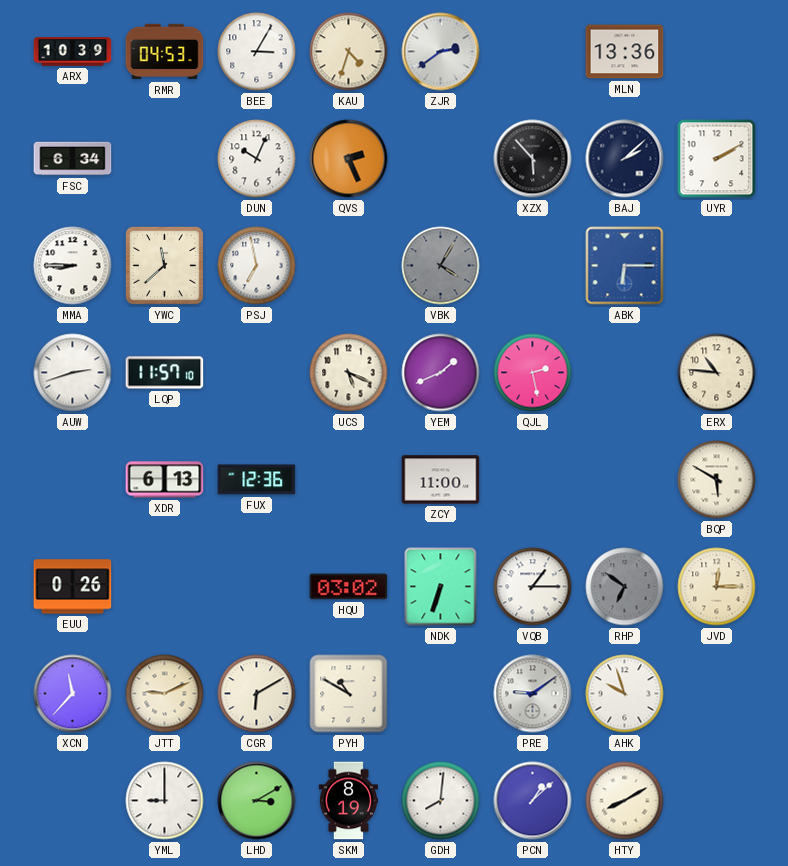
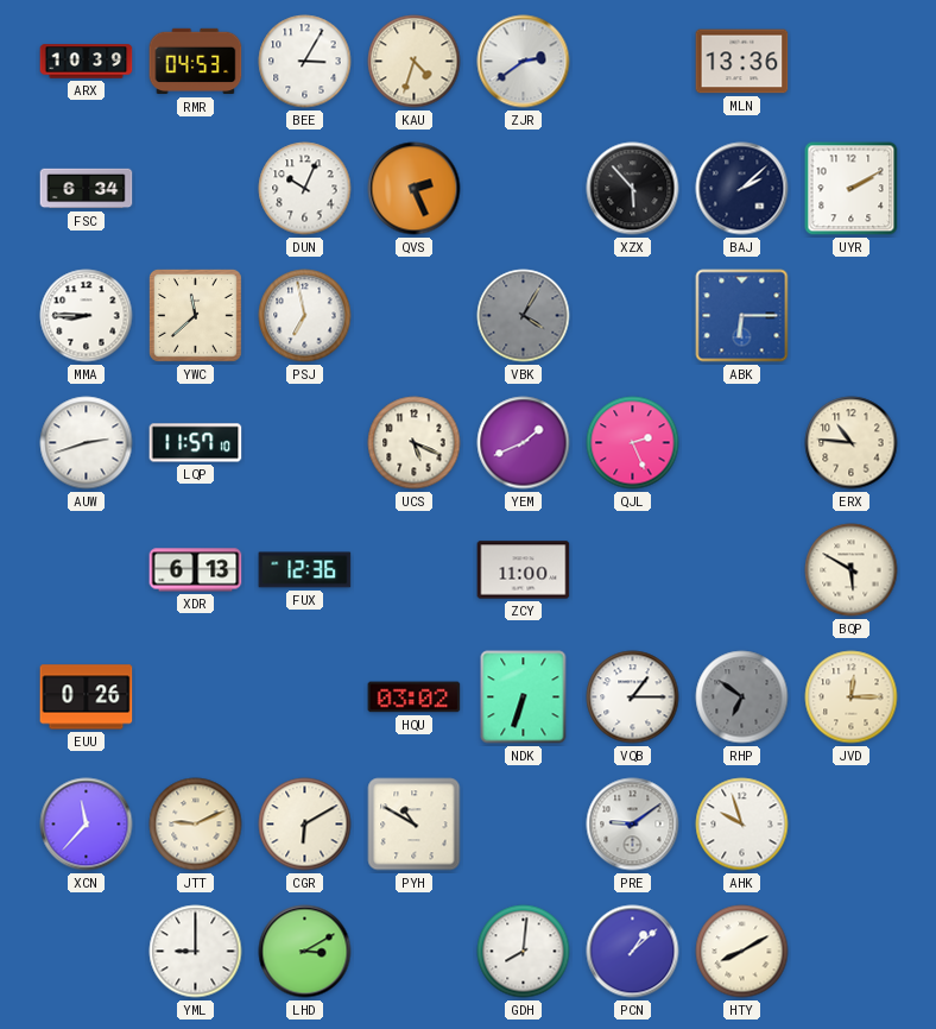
QJL: 2:28 -> 2:26
SKM: 8:19 -> none
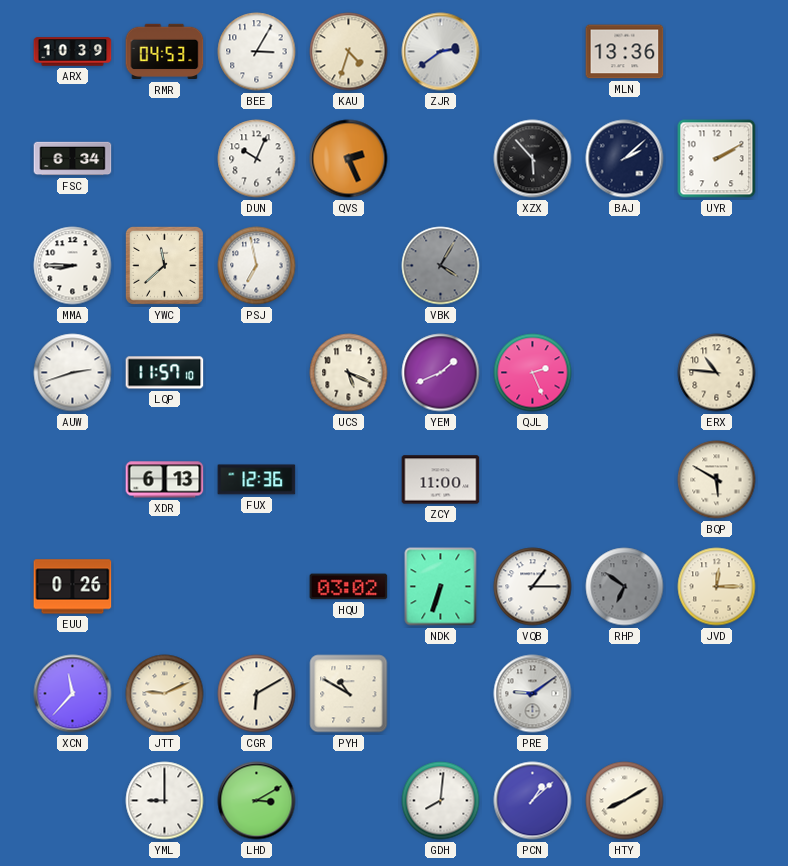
ABK: 6:15 -> none
AHK: 9:57 -> none
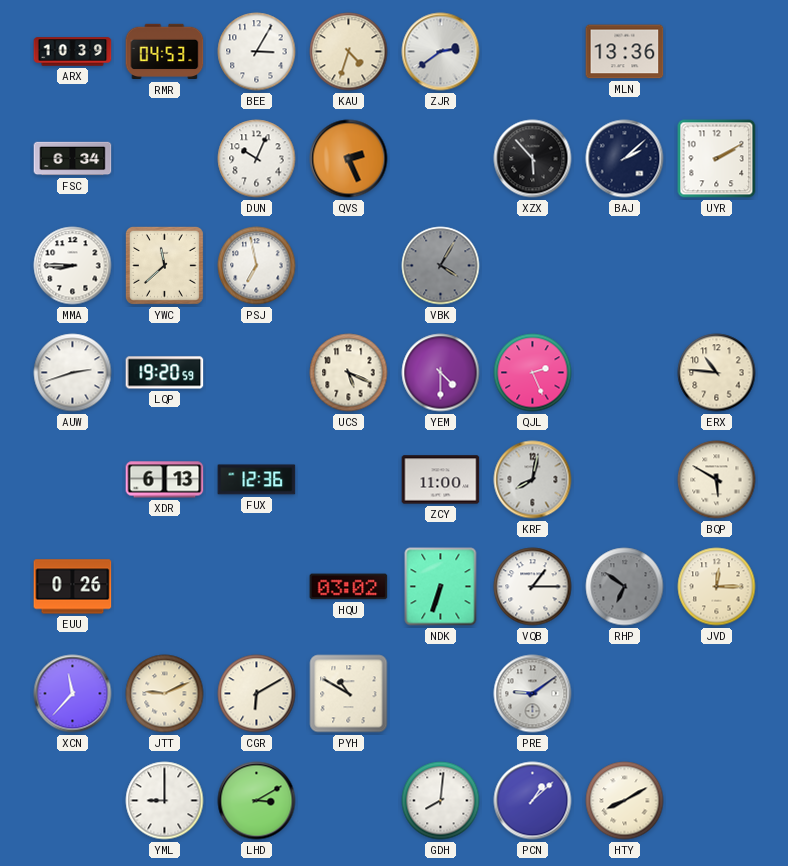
LQP: 11:57 -> 19:20
YEM: 1:41 -> 4:30
KRF: none -> 8:02
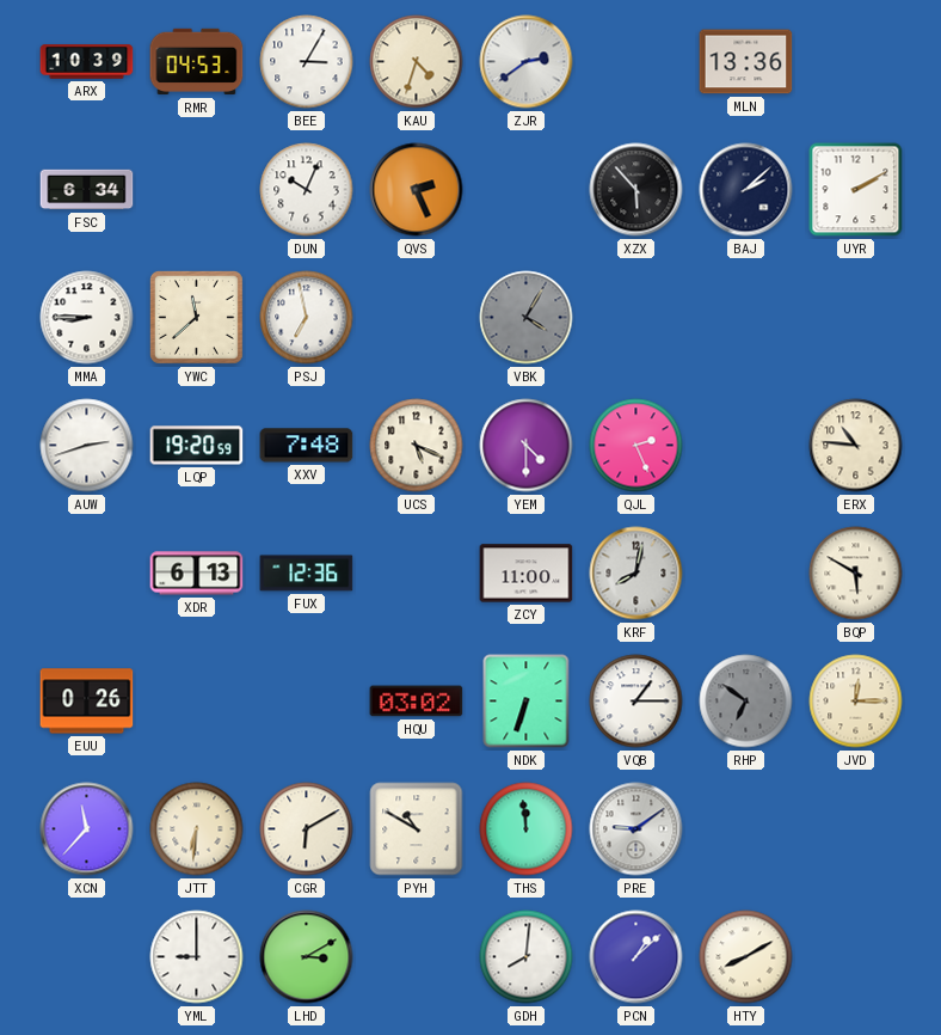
XXV: none -> 7:48
JTT: 9:11 -> 6:31
THS: none -> 11:59
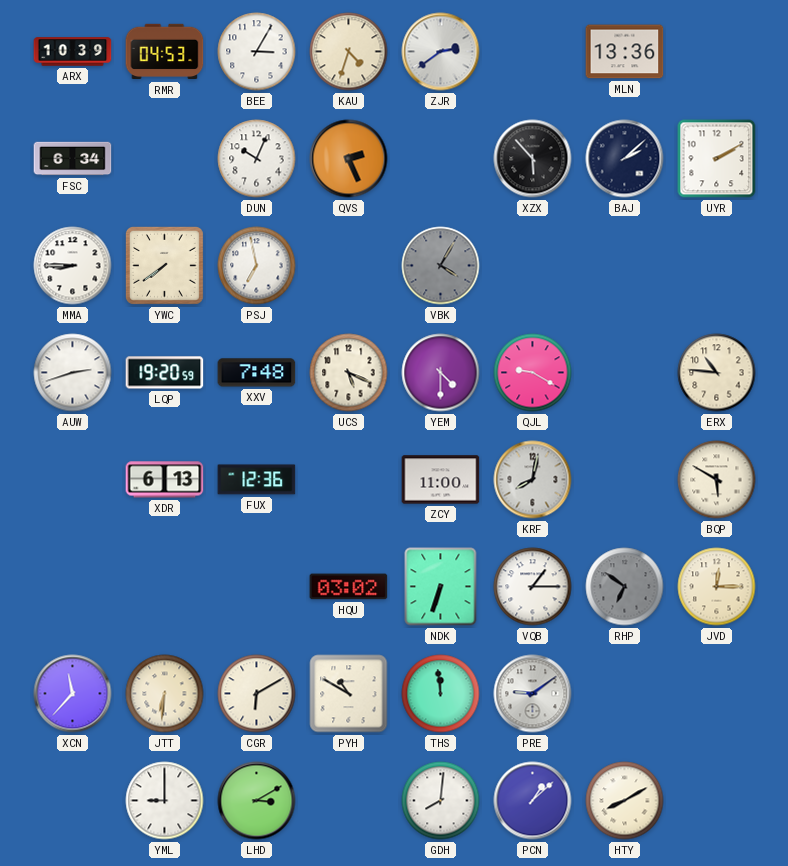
YWC: 11:38 -> 7:39
QJL: 2:26 -> 9:20
EUU: 0:26 -> none
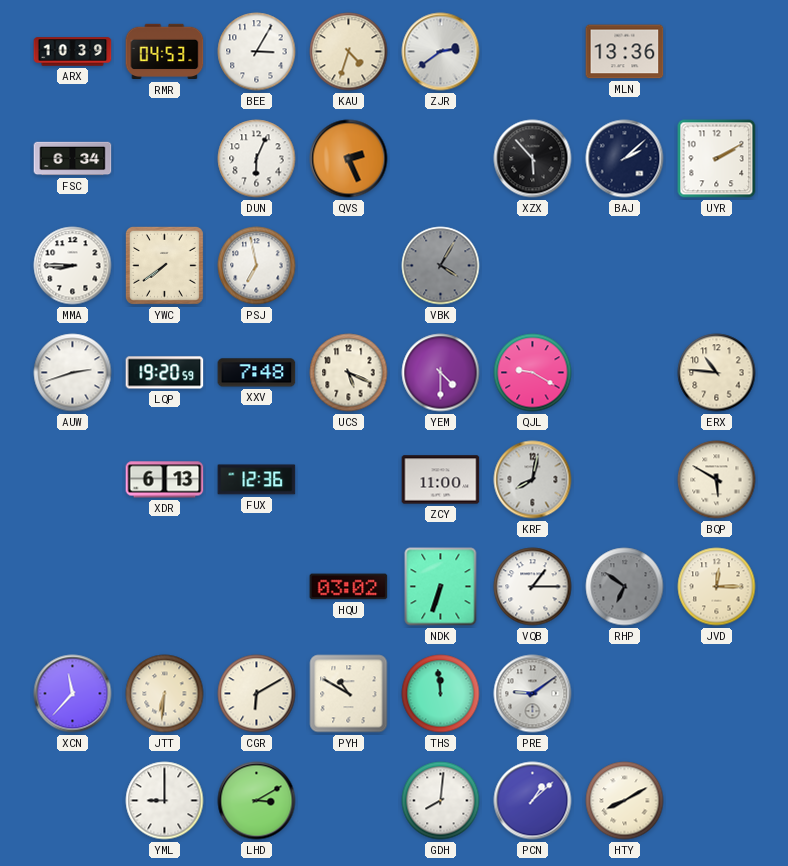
DUN: 10:04 -> 6:04
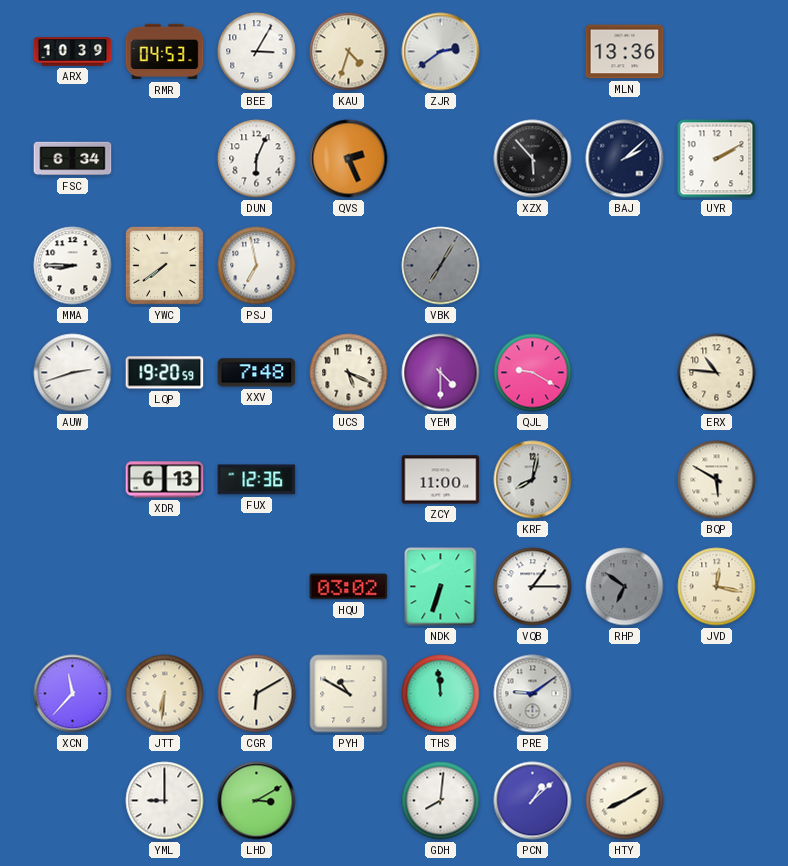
VBK: 4:05 -> 7:05
JVD: 12:15 -> 12:17
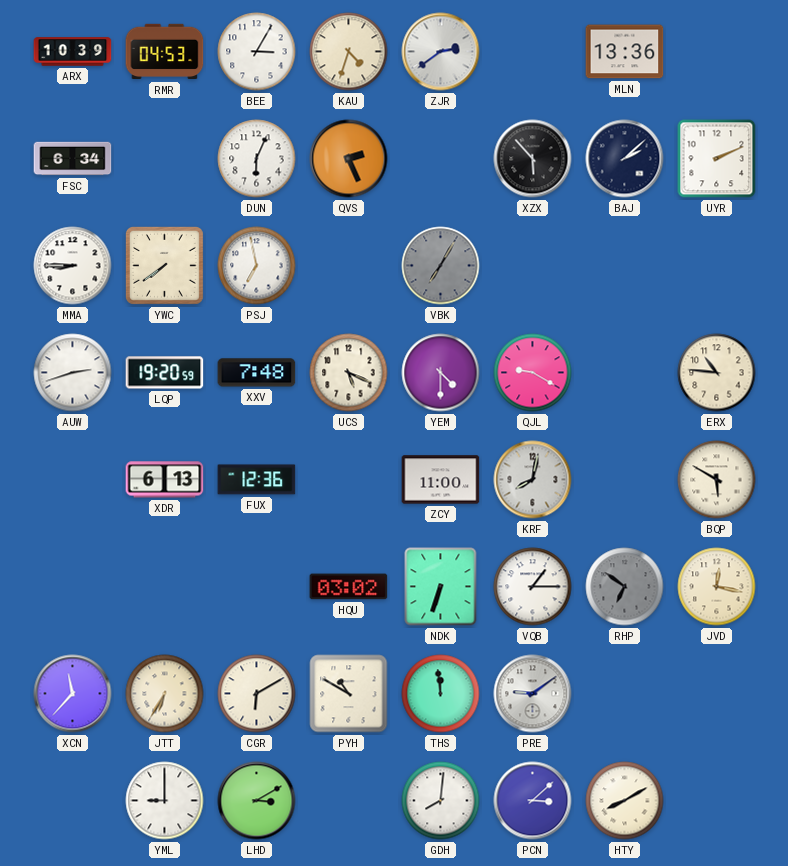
UYR: 2:10 -> 2:11
JTT: 6:31 -> 6:35
PCN: 1:08 -> 3:08
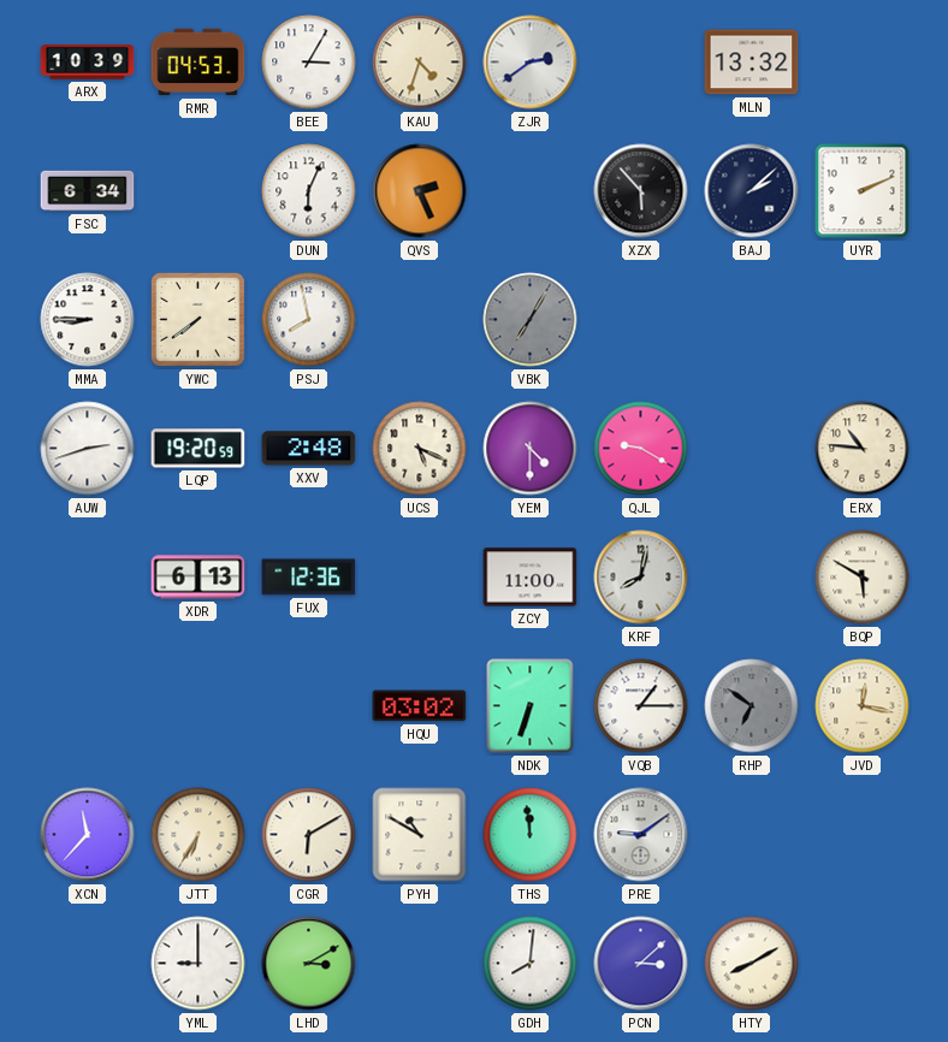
MLN: 13:36 -> 13:32
PSJ: 6:58 -> 7:58
XXV: 7:48 -> 2:48
